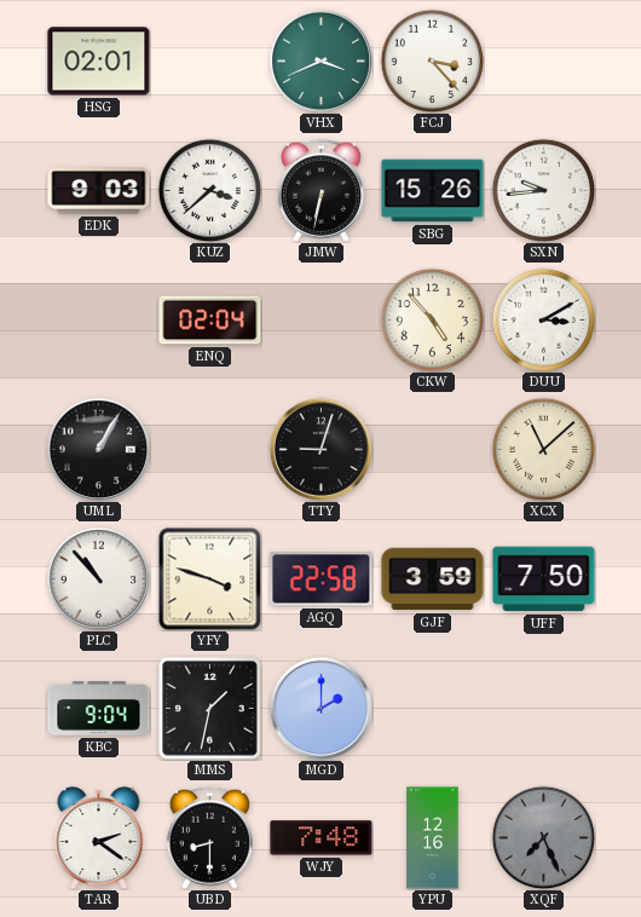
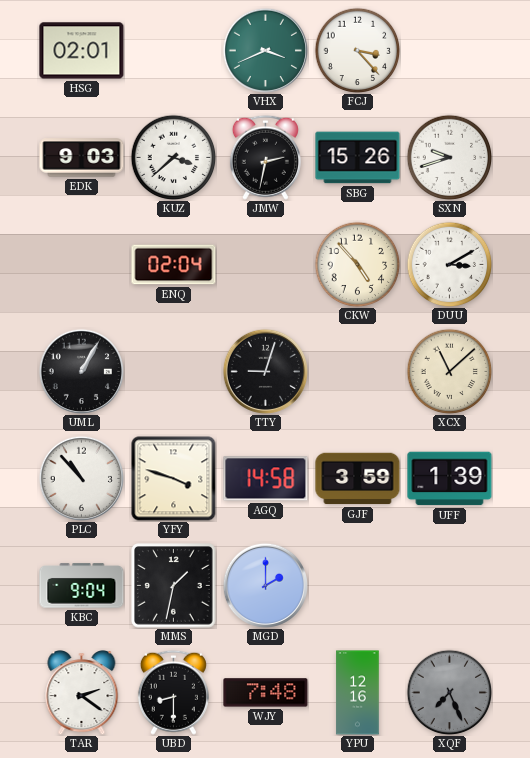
JMW: 6:32 -> 2:32
SXN: 9:44 -> 9:42
AGQ: 22:58 -> 14:58
UFF: 7:50 -> 1:39
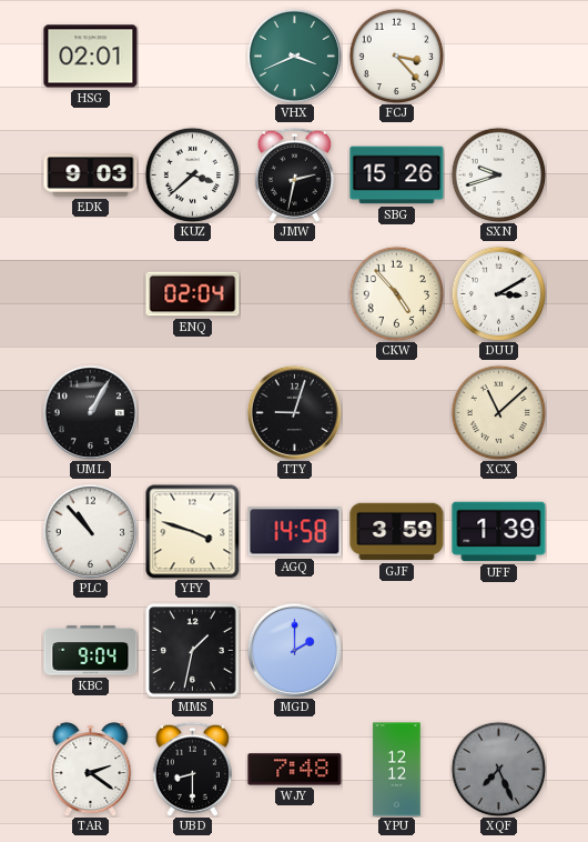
YPU: 12:16 -> 12:12
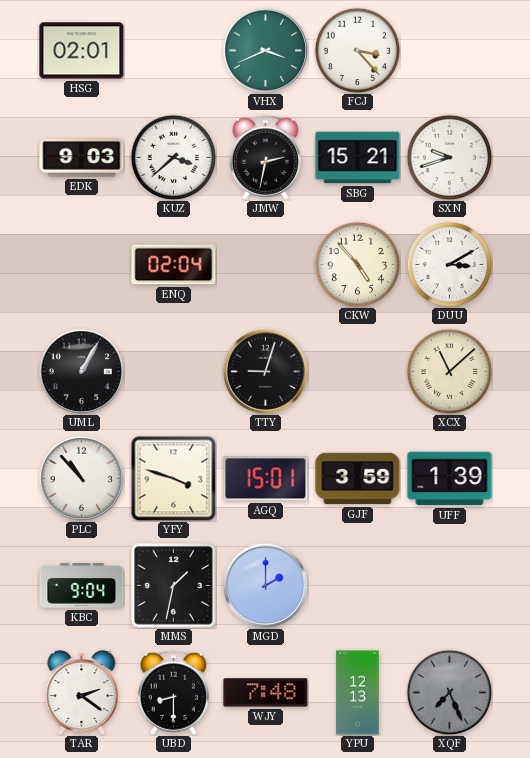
SBG: 15:26 -> 15:21
AGQ: 14:58 -> 15:01
YPU: 12:12 -> 12:13
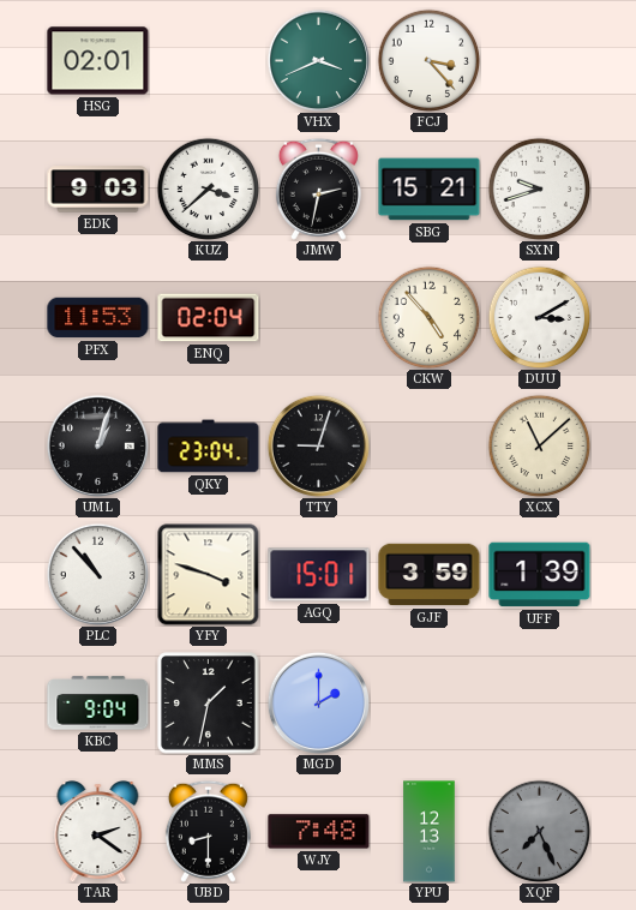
PFX: none -> 11:53
UML: 1:05 -> 1:03
QKY: none -> 23:04
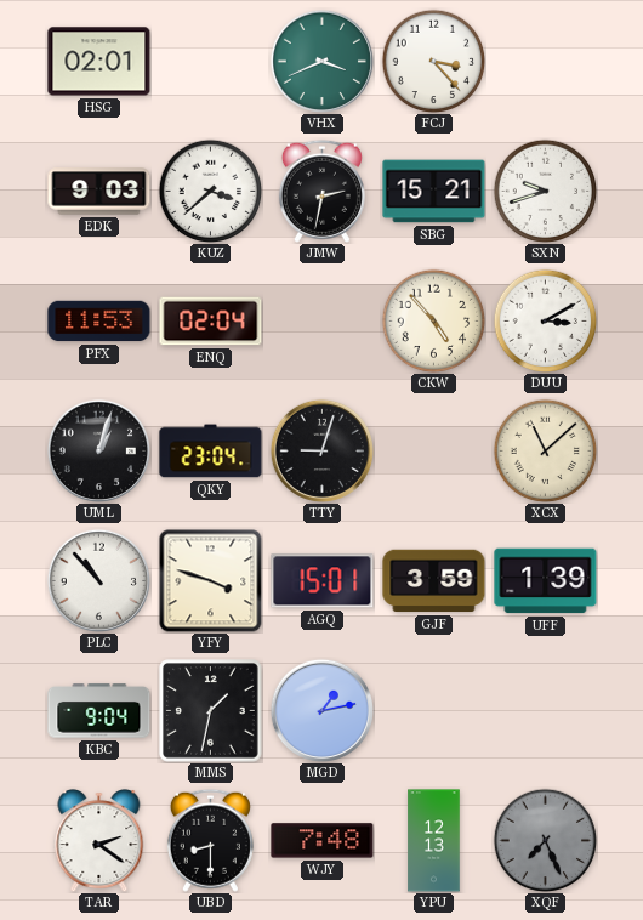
MGD: 2:00 -> 1:13
